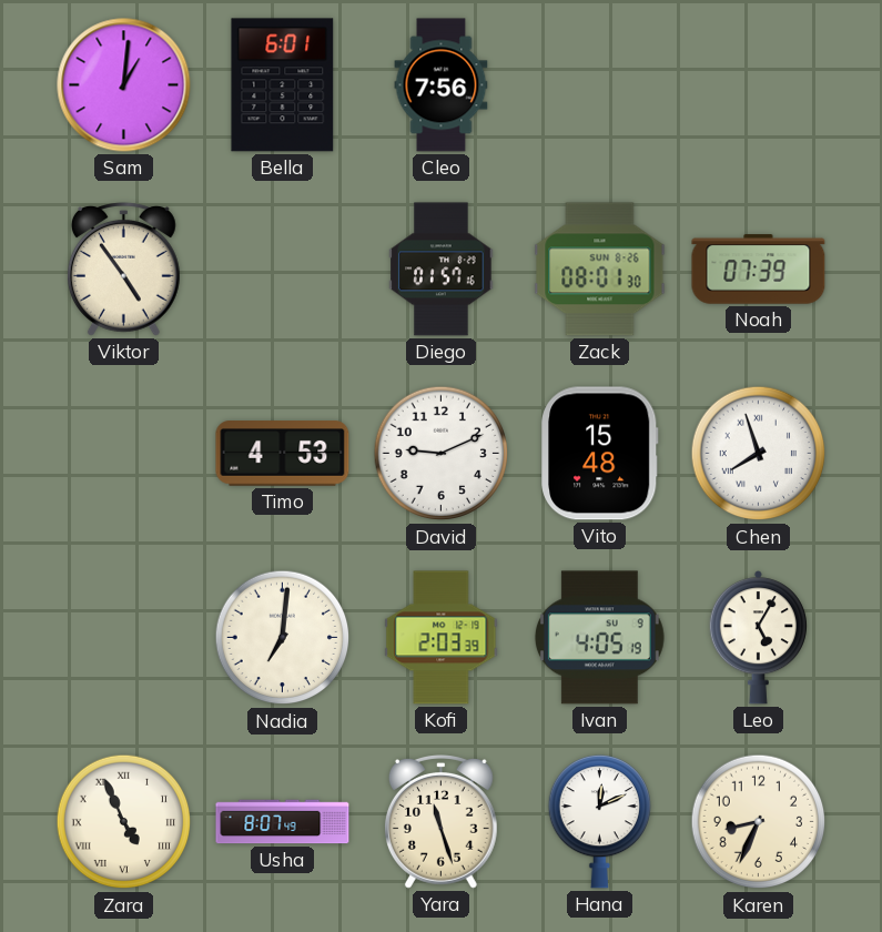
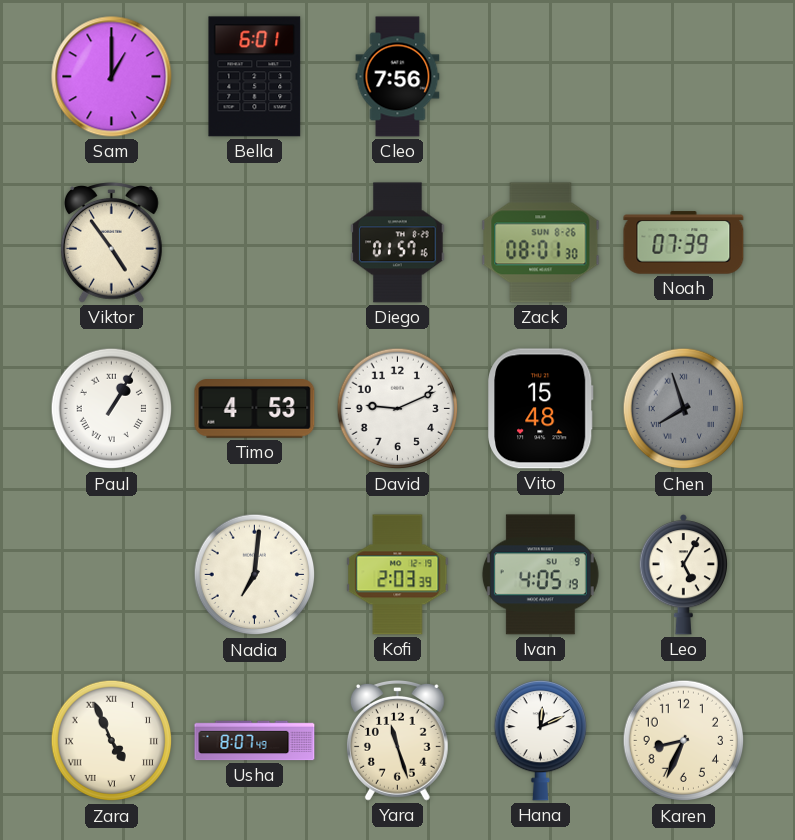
Sam: 1:01 -> 1:00
Paul: none -> 1:05
Chen dial: white -> grey
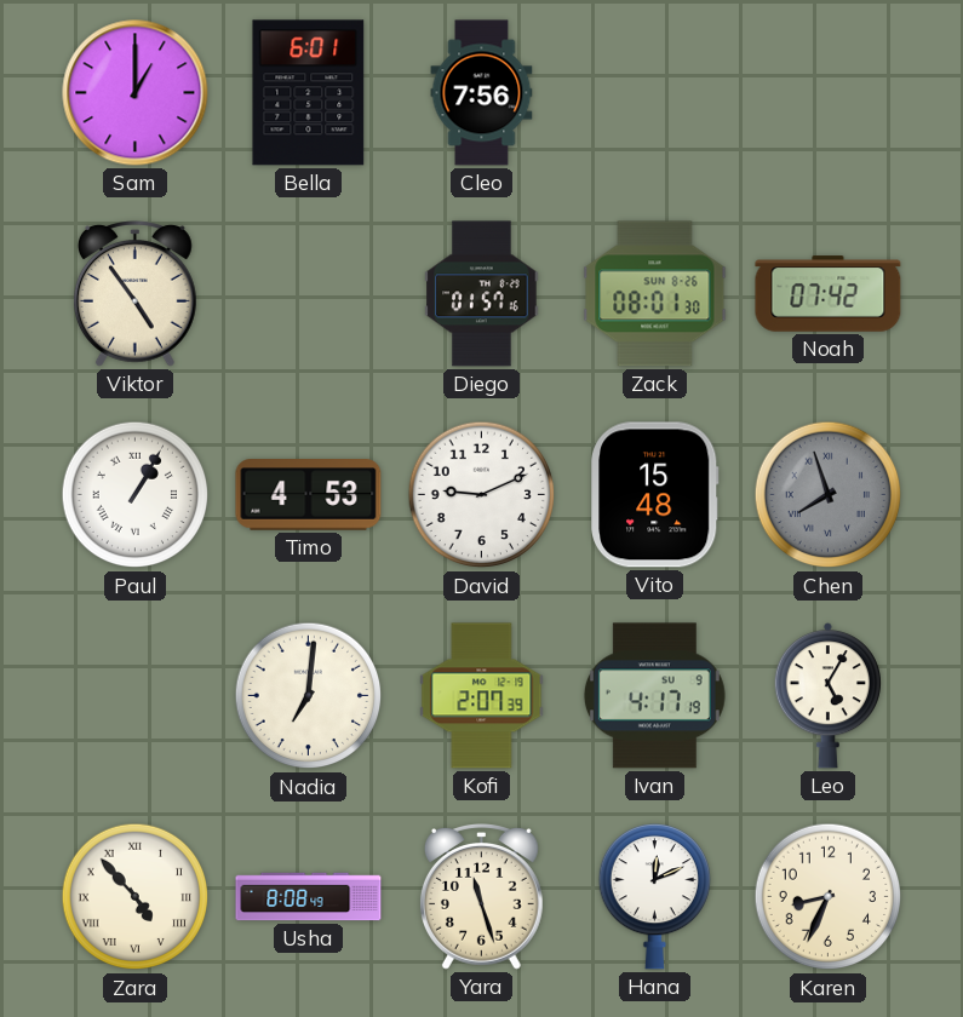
Noah: 07:39 -> 07:42
Kofi: 2:03 -> 2:07
Ivan: 4:05 -> 4:17
Zara: 4:56 -> 4:53
Usha: 8:07 -> 8:08
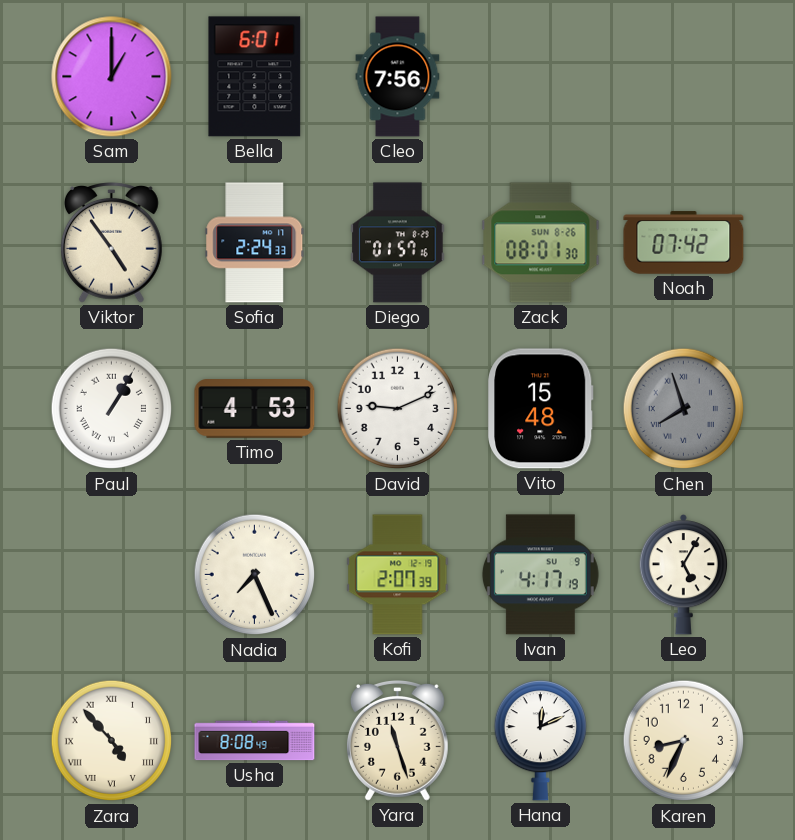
Sofia: none -> 2:24
Nadia: 7:01 -> 7:26
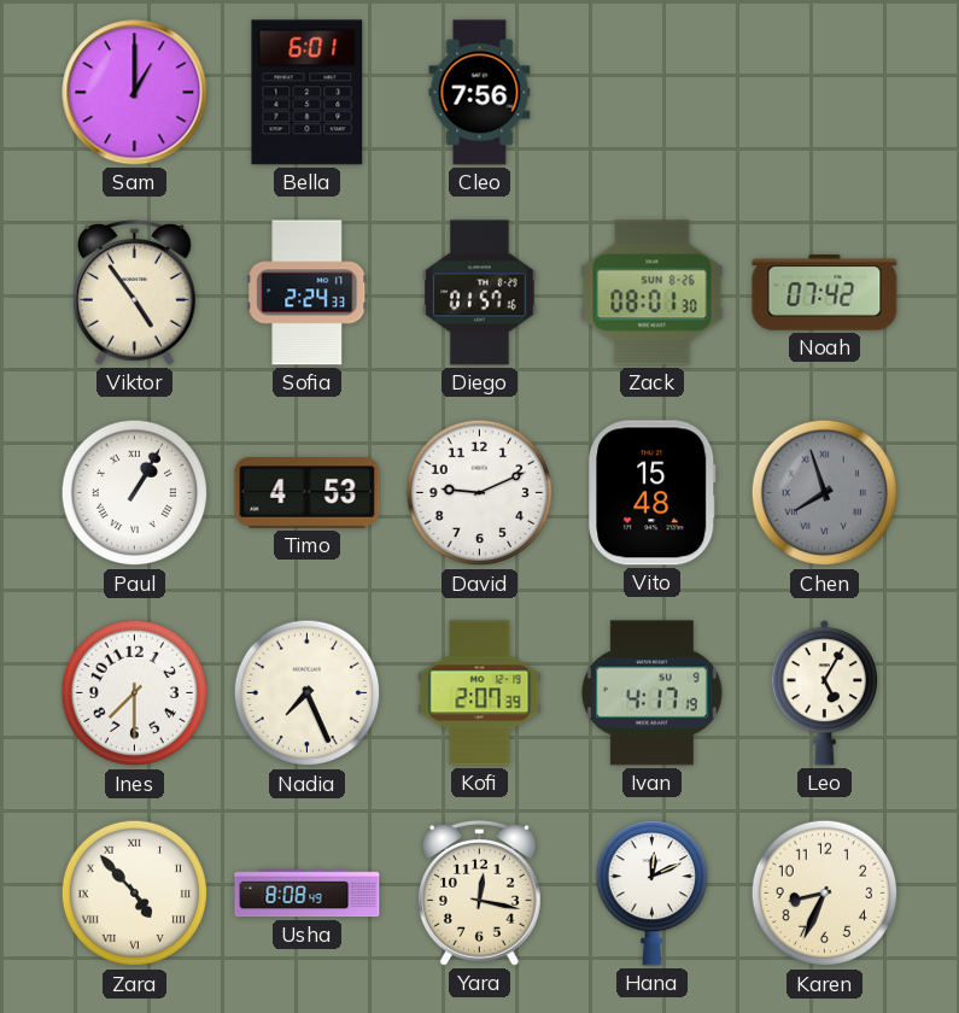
Ines: none -> 7:30
Yara: 11:27 -> 12:17
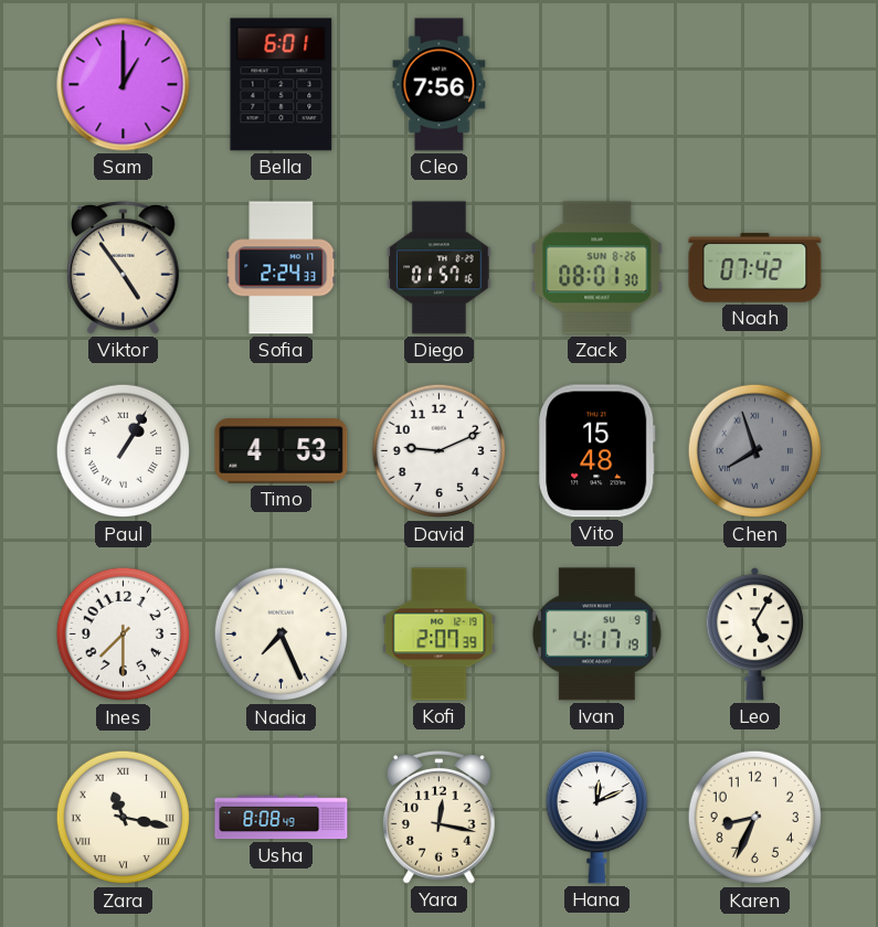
Zara: 4:53 -> 11:17
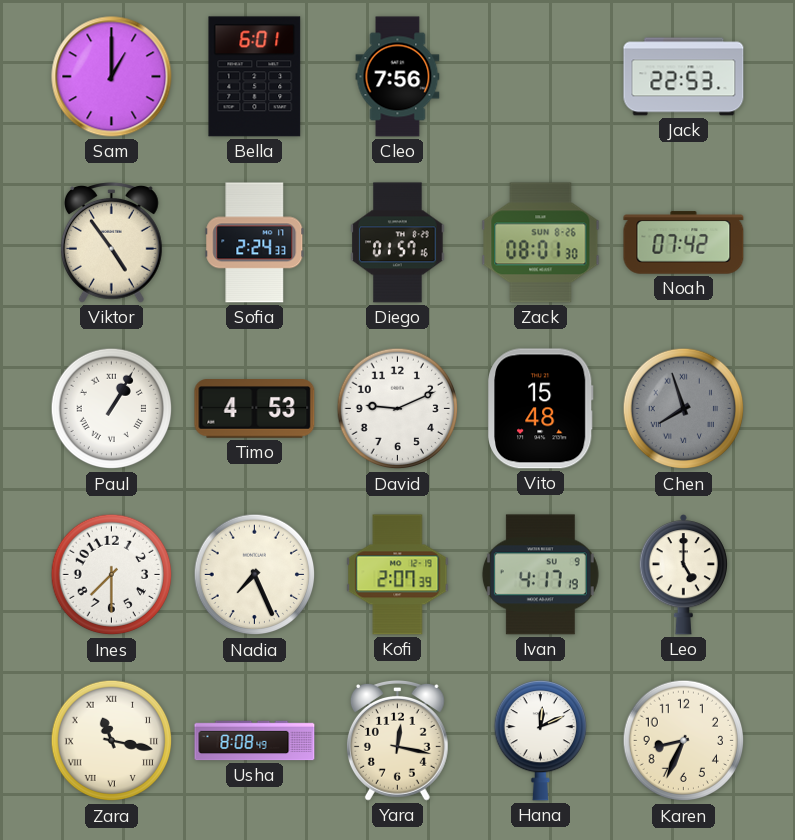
Jack: none -> 22:53
Leo: 5:05 -> 5:00
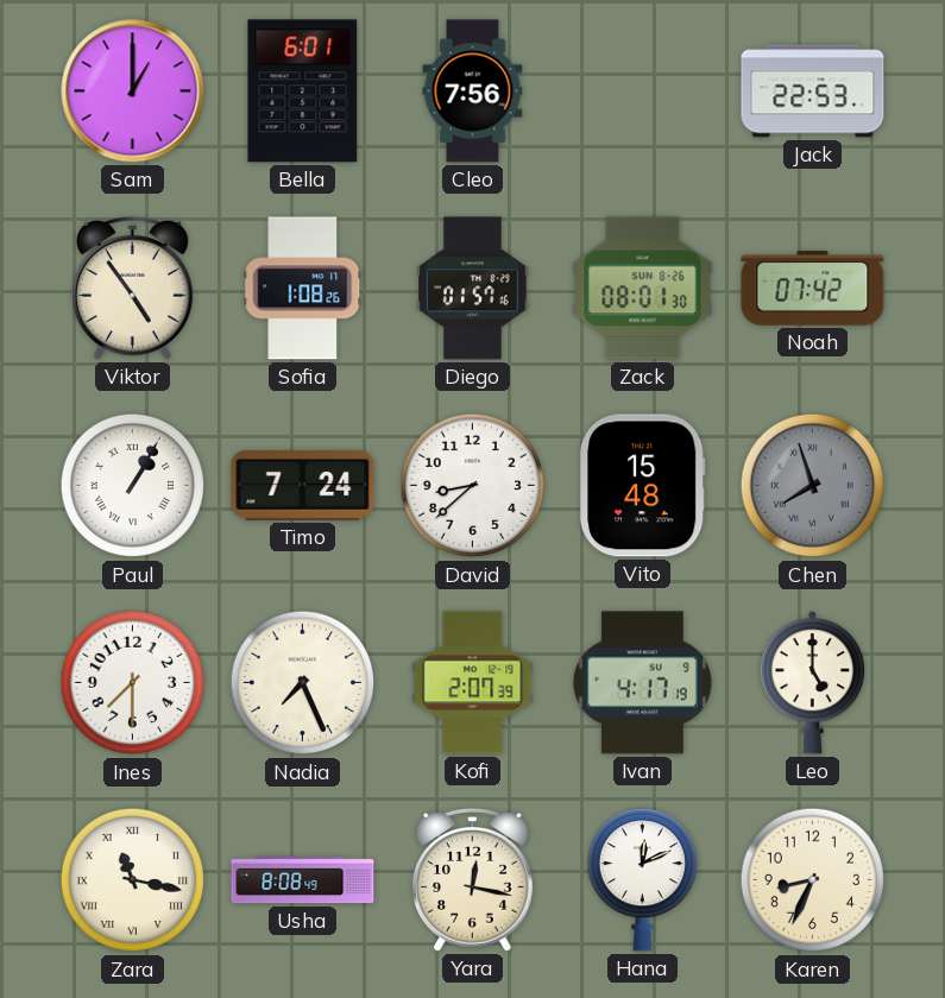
Sofia: 2:24 -> 1:08
Timo: 4:53 -> 7:24
David: 9:11 -> 8:38
